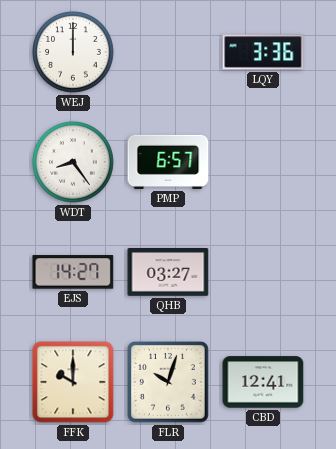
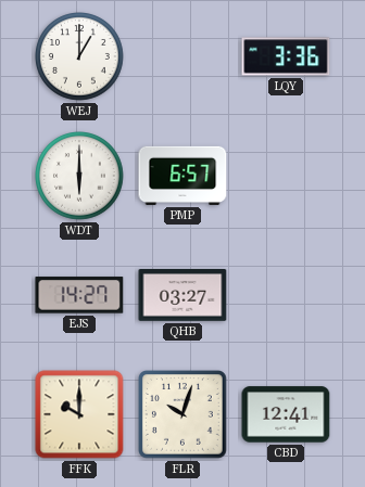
WEJ: 12:00 -> 1:00
WDT: 8:24 -> 6:00
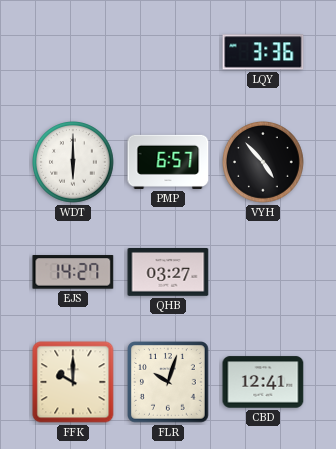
WEJ: 1:00 -> none
VYH: none -> 4:53
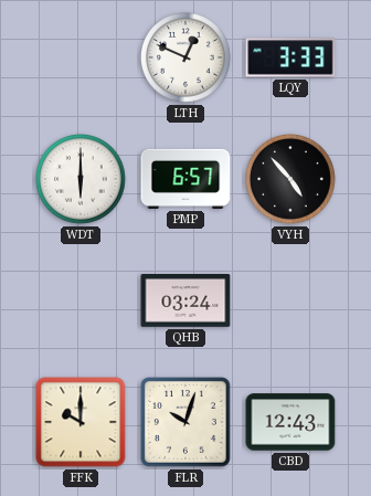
LTH: none -> 12:49
LQY: 3:36 -> 3:33
EJS: 14:27 -> none
QHB: 03:27 -> 03:24
CBD: 12:41 -> 12:43
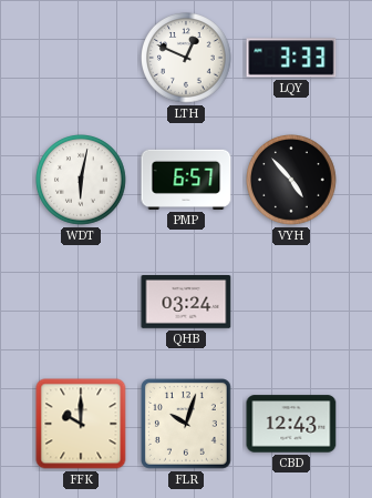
WDT: 6:00 -> 6:02
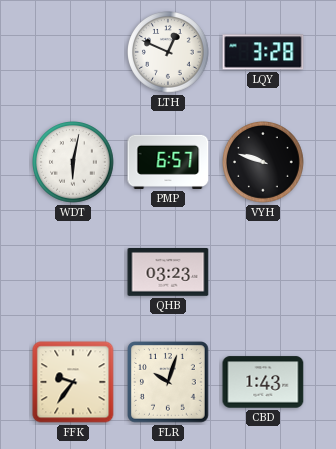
LQY: 3:33 -> 3:28
VYH: 4:53 -> 9:48
QHB: 03:24 -> 03:23
FFK: 10:00 -> 9:36
CBD: 12:43 -> 1:43
